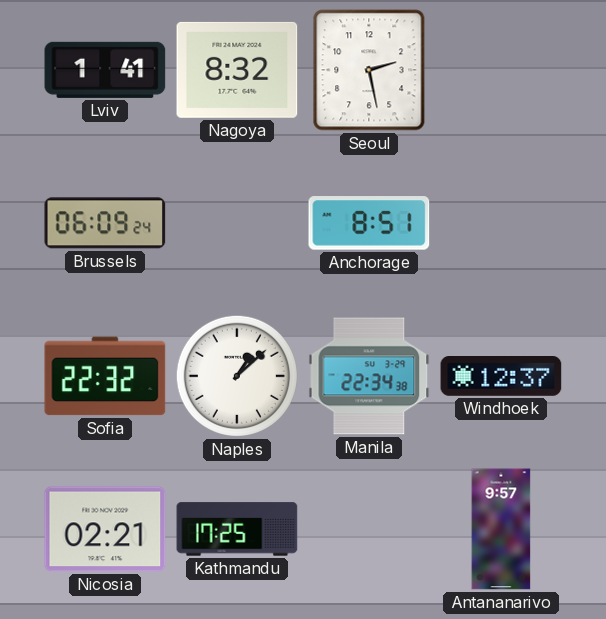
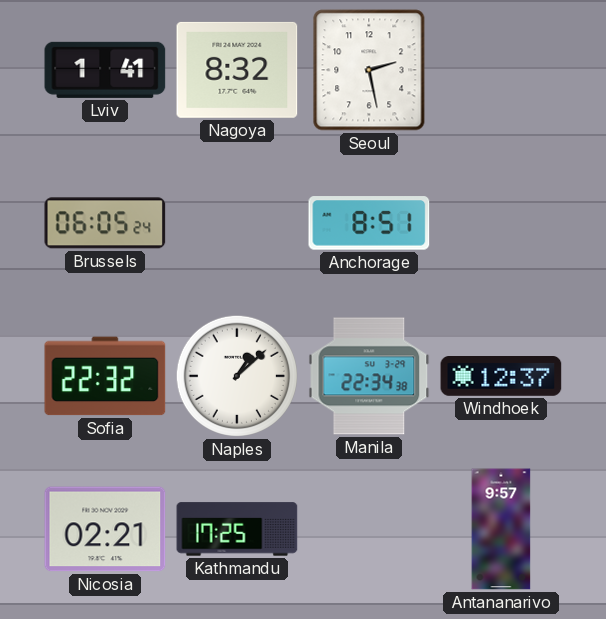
Brussels: 06:09 -> 06:05
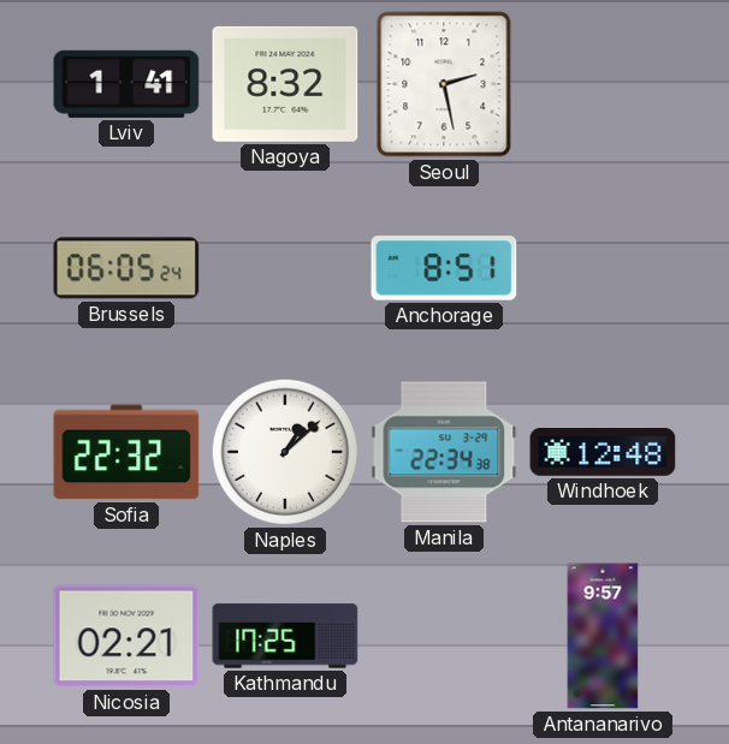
Windhoek: 12:37 -> 12:48
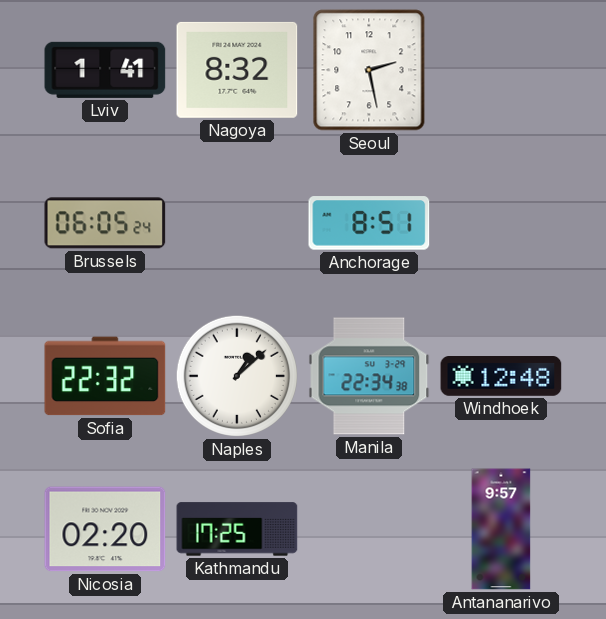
Nicosia: 02:21 -> 02:20
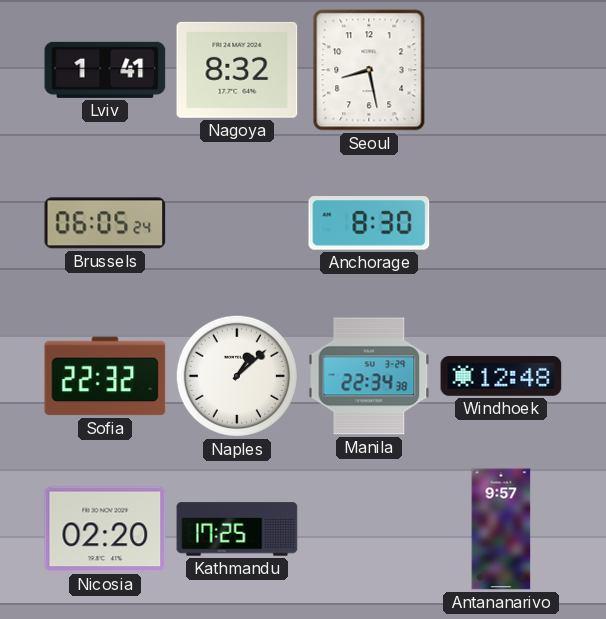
Seoul: 2:28 -> 8:28
Anchorage: 8:51 -> 8:30
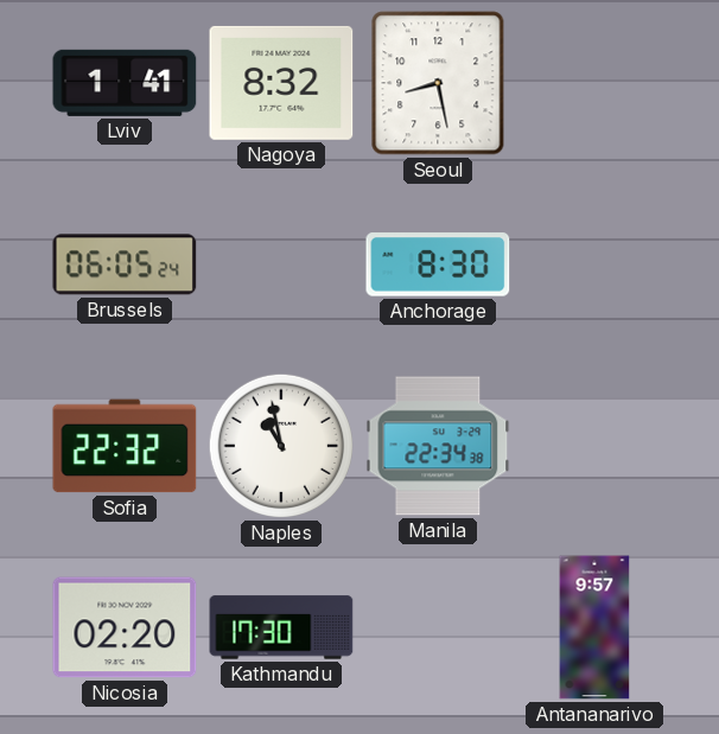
Naples: 1:08 -> 10:58
Windhoek: 12:48 -> none
Kathmandu: 17:25 -> 17:30
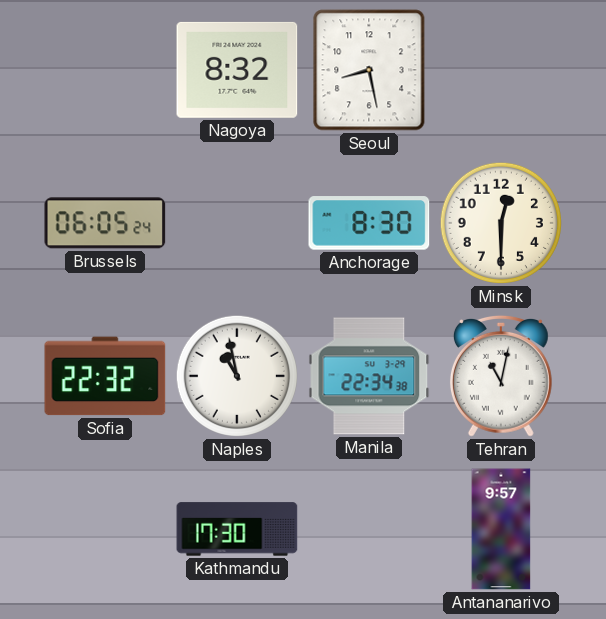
Lviv: 1:41 -> none
Minsk: none -> 12:30
Tehran: none -> 11:02
Nicosia: 02:20 -> none
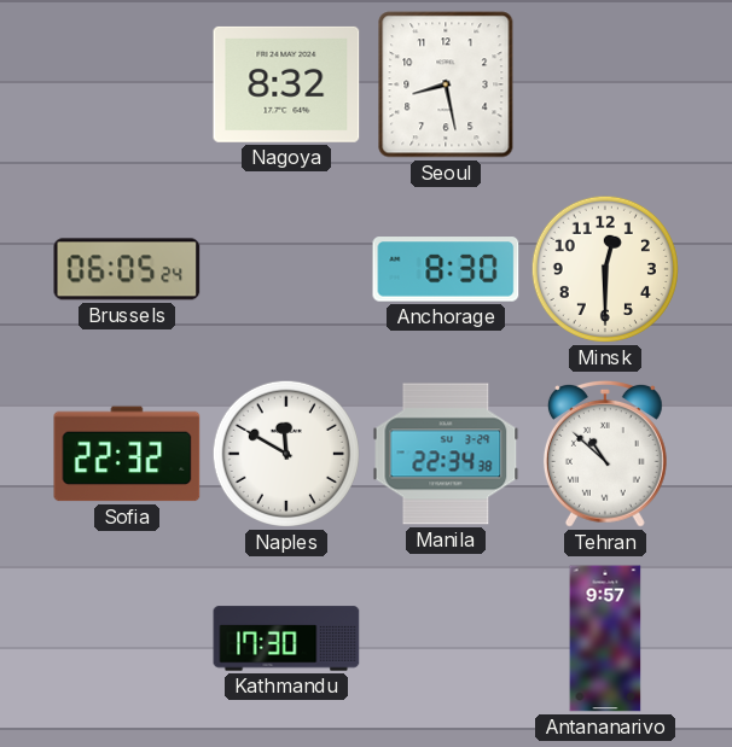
Naples: 10:58 -> 11:50
Tehran: 11:02 -> 10:52
